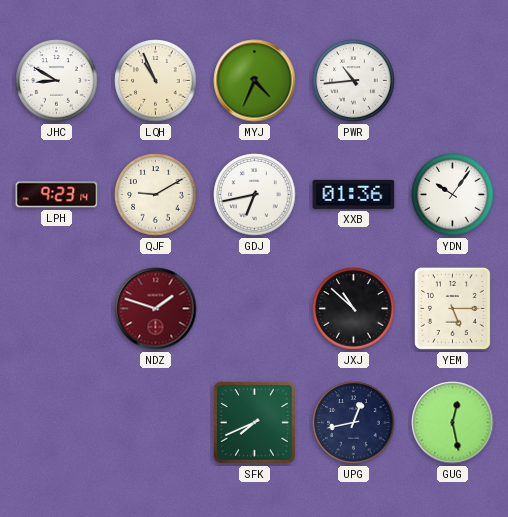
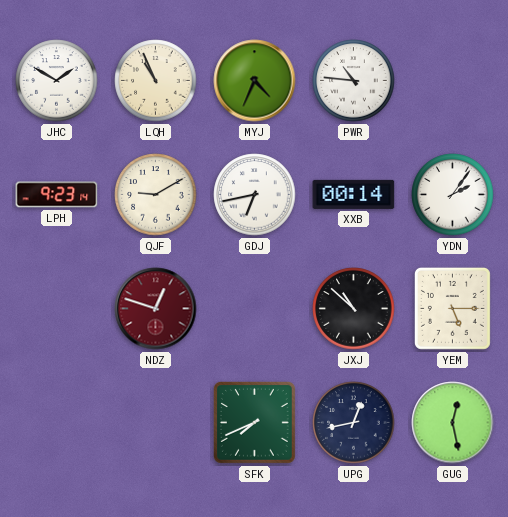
JHC: 8:50 -> 1:50
PWR: 10:44 -> 10:46
XXB: 01:36 -> 00:14
YDN: 10:06 -> 2:06
NDZ: 1:48 -> 12:48
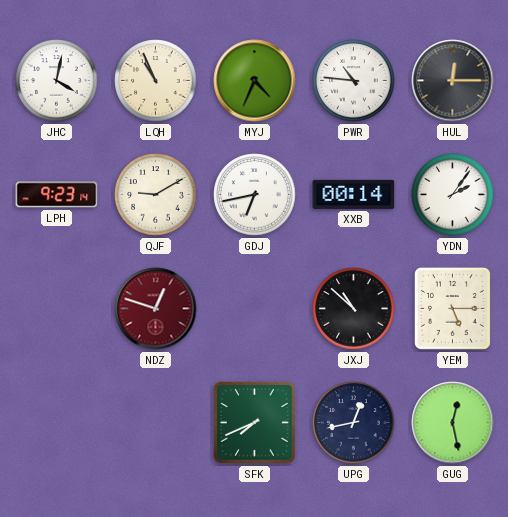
JHC: 1:50 -> 4:02
HUL: none -> 12:15
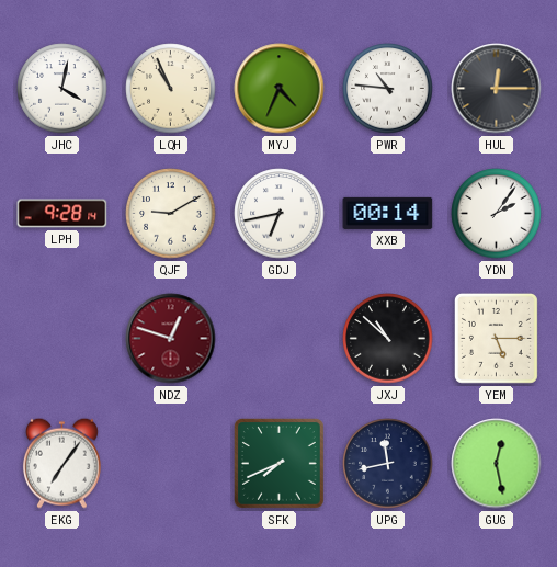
LPH: 9:23 -> 9:28
EKG: none -> 7:06
UPG: 12:43 -> 11:43
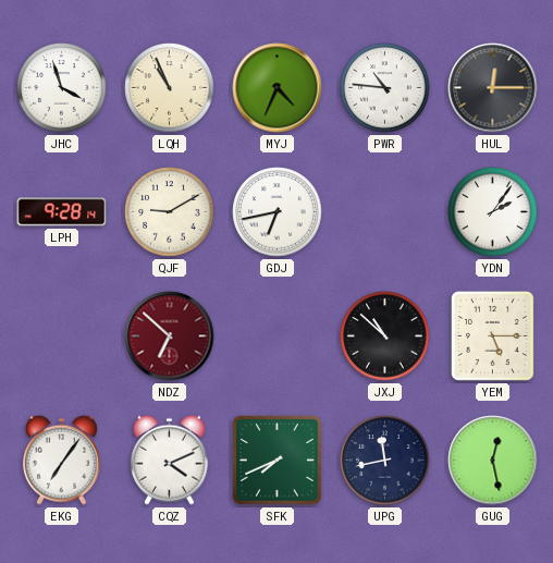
JHC: 4:02 -> 3:57
XXB: 00:14 -> none
NDZ: 12:48 -> 6:52
CQZ: none -> 4:11
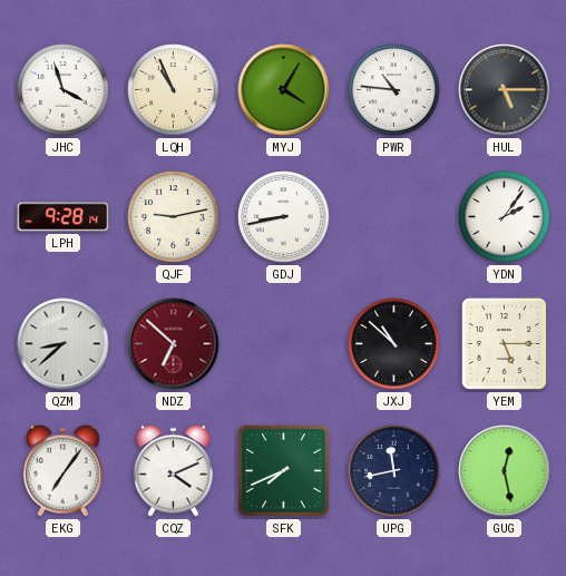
MYJ: 4:34 -> 4:05
HUL: 12:15 -> 5:15
QJF: 9:10 -> 9:13
GDJ: 6:43 -> 8:43
QZM: none -> 8:38
